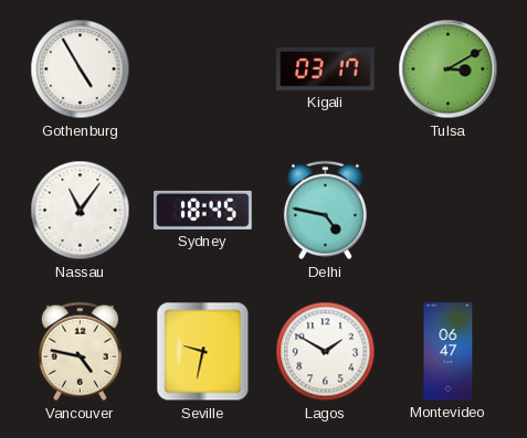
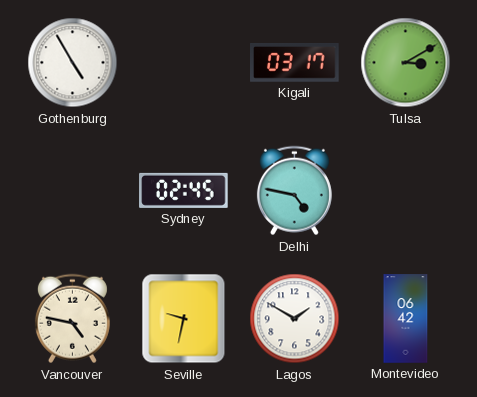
Nassau: 11:06 -> none
Sydney: 18:45 -> 02:45
Montevideo: 06:47 -> 06:42
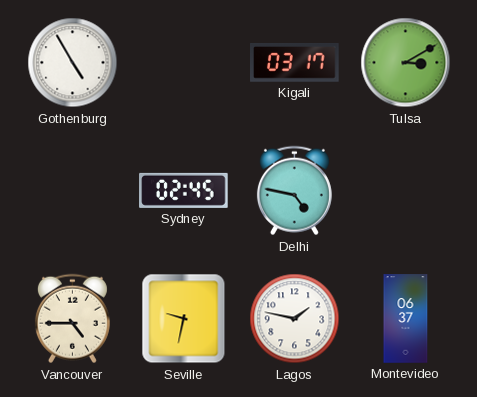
Vancouver: 4:47 -> 4:45
Lagos: 1:50 -> 1:47
Montevideo: 06:42 -> 06:37
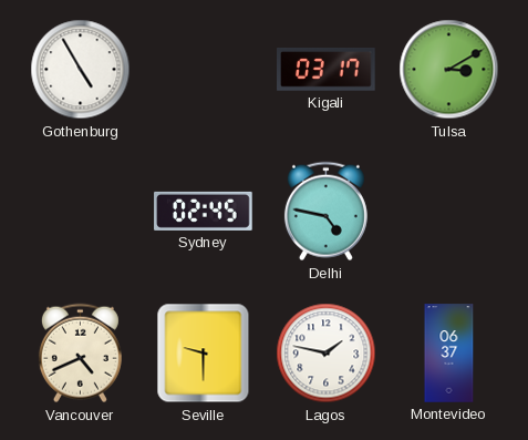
Vancouver: 4:45 -> 4:41
Seville: 9:32 -> 9:30
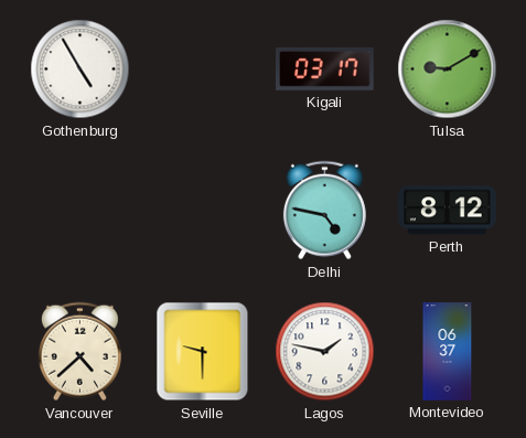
Tulsa: 3:10 -> 9:10
Sydney: 02:45 -> none
Perth: none -> 8:12
Vancouver: 4:41 -> 4:38
